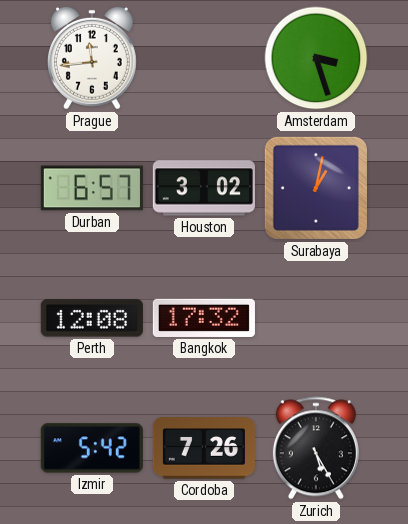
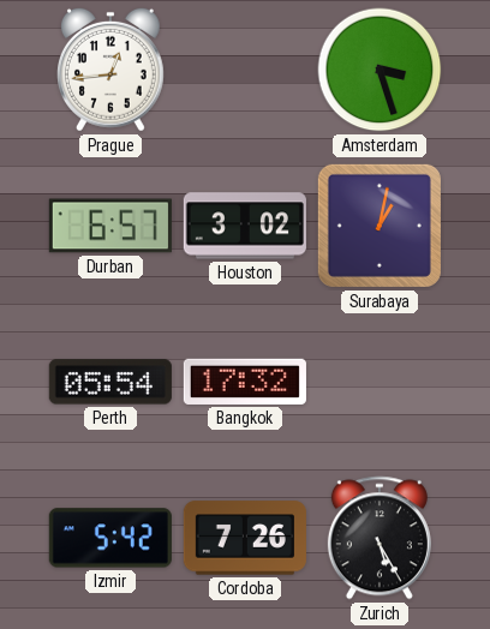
Prague: 11:44 -> 12:44
Perth: 12:08 -> 05:54
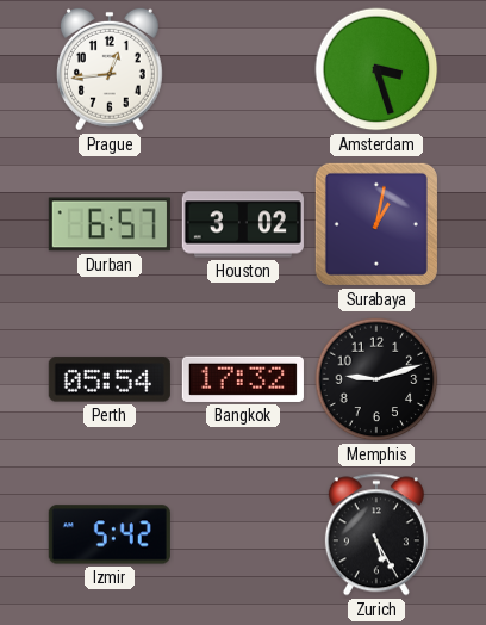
Memphis: none -> 9:12
Cordoba: 7:26 -> none
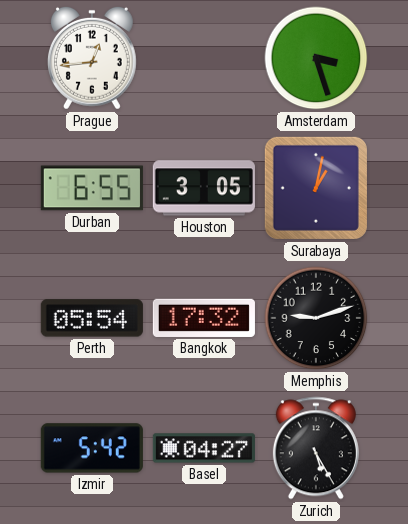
Durban: 6:57 -> 6:55
Houston: 3:02 -> 3:05
Basel: none -> 04:27
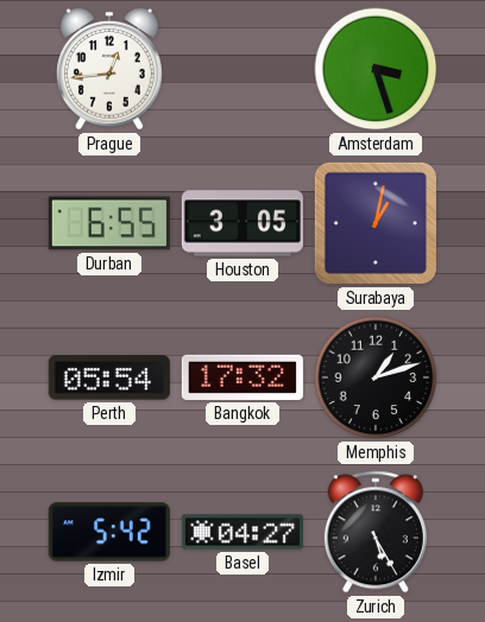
Memphis: 9:12 -> 1:12
